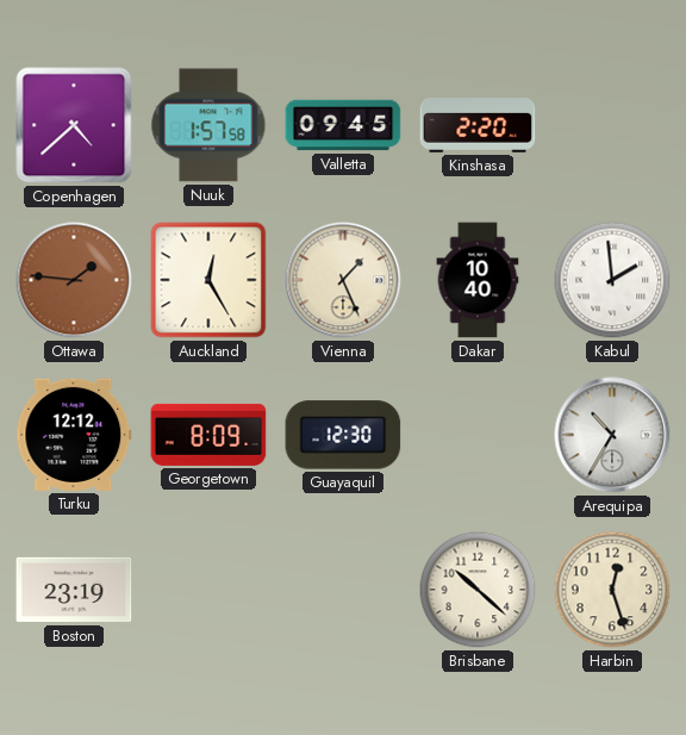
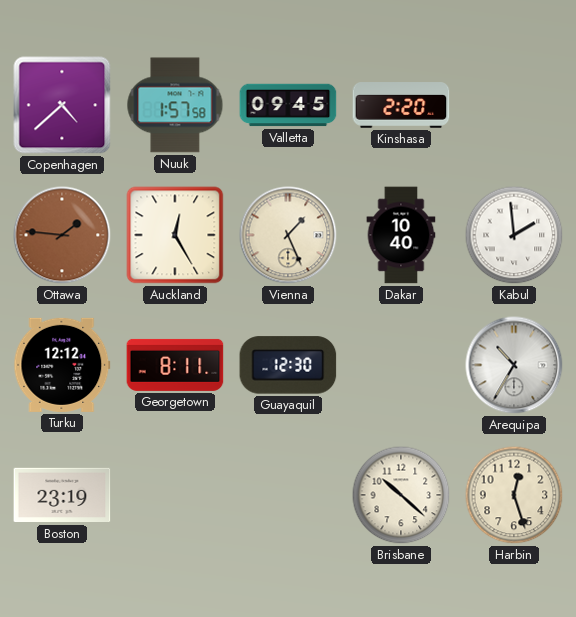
Georgetown: 8:09 -> 8:11
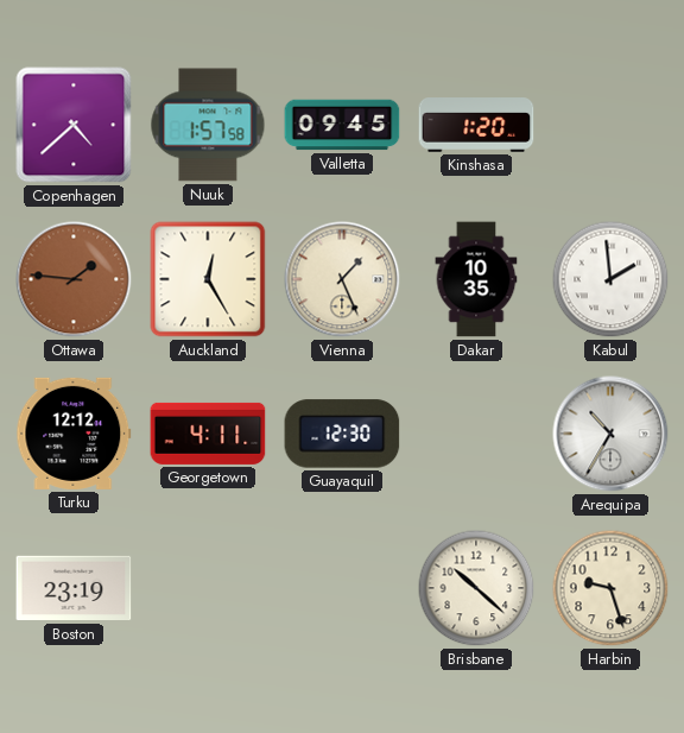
Kinshasa: 2:20 -> 1:20
Dakar: 10:40 -> 10:35
Georgetown: 8:11 -> 4:11
Harbin: 12:27 -> 9:27
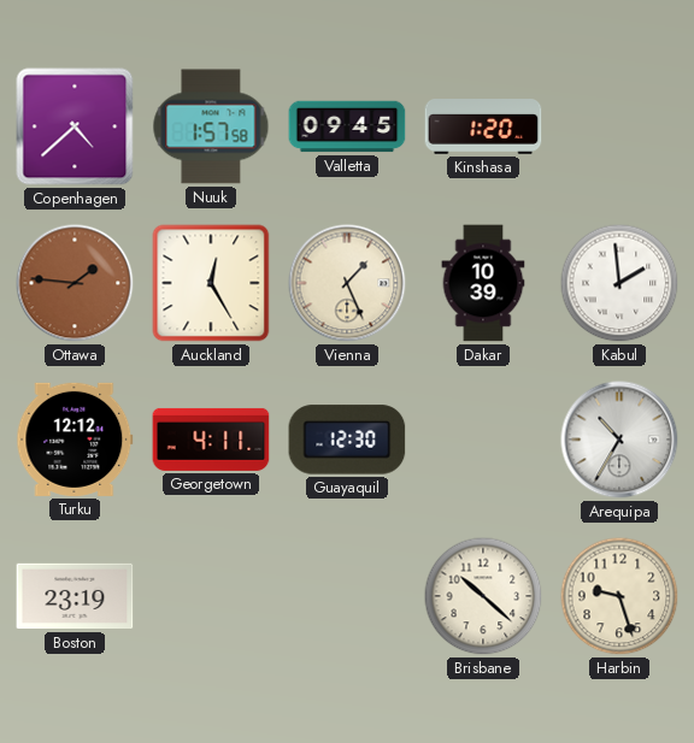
Dakar: 10:35 -> 10:39
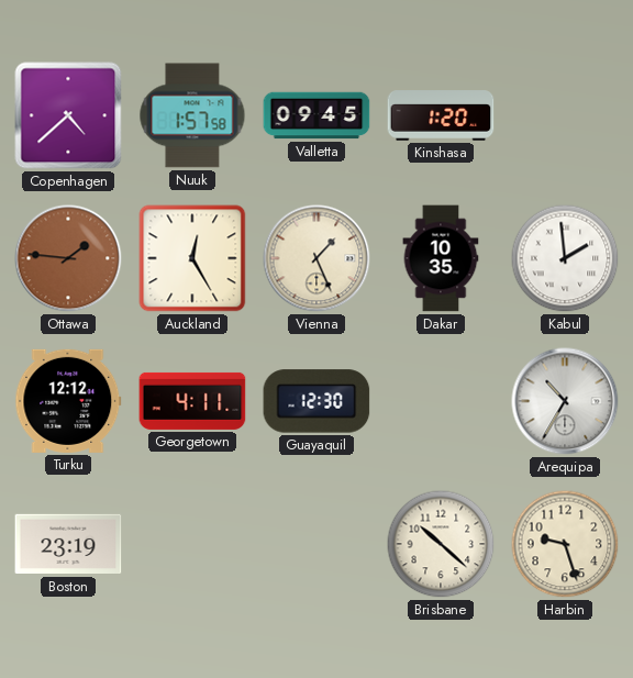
Dakar: 10:39 -> 10:35
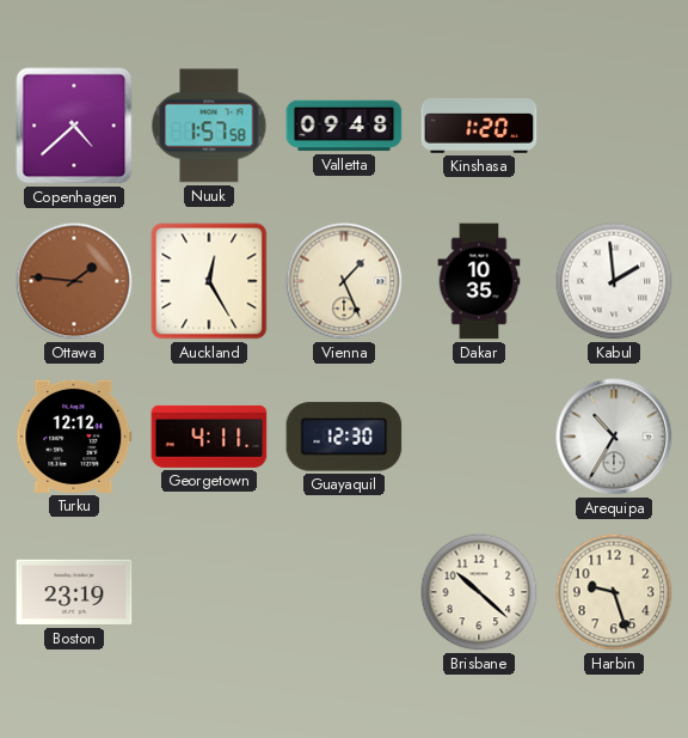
Valletta: 09:45 -> 09:48
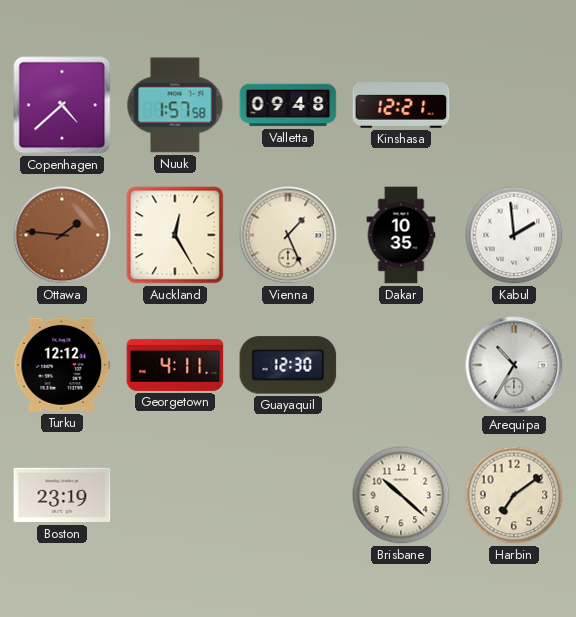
Kinshasa: 1:20 -> 12:21
Harbin: 9:27 -> 7:09
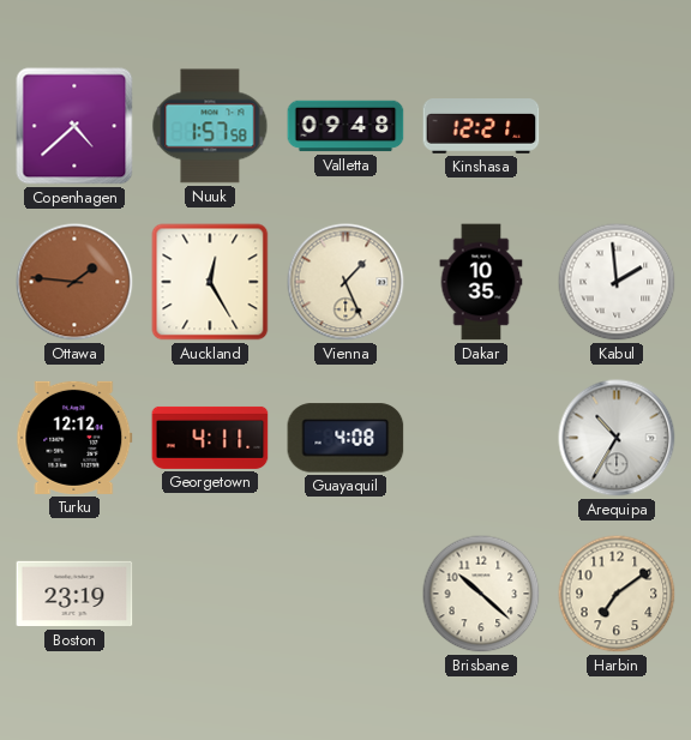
Guayaquil: 12:30 -> 4:08
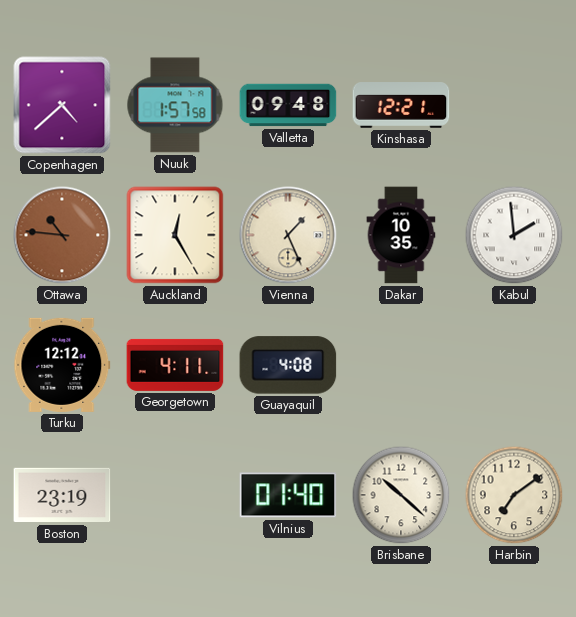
Ottawa: 1:46 -> 10:46
Arequipa: 10:35 -> none
Vilnius: none -> 01:40
